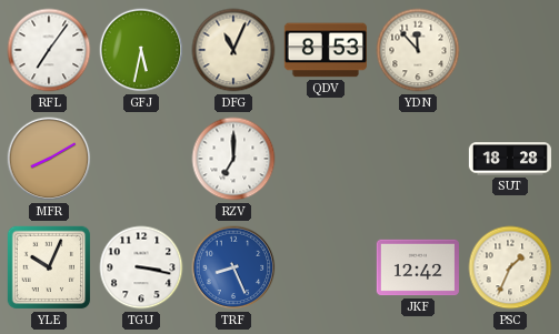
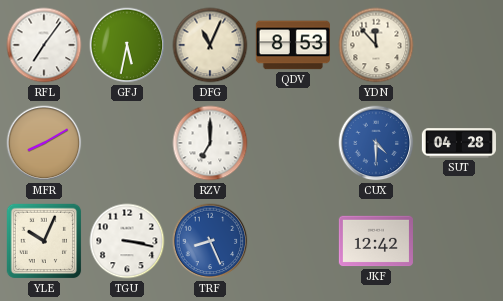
CUX: none -> 4:30
SUT: 18:28 -> 04:28
PSC: 1:34 -> none
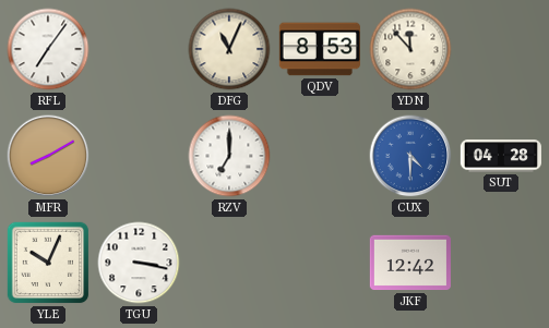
GFJ: 5:32 -> none
TRF: 8:26 -> none
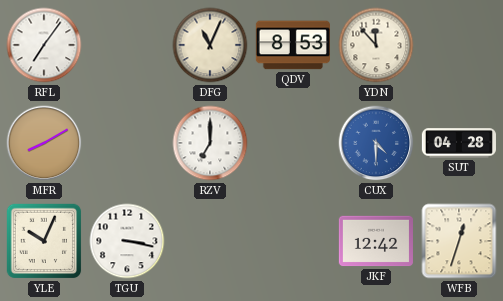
WFB: none -> 12:33
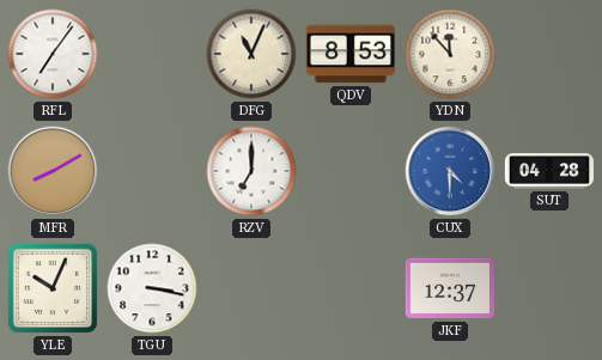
JKF: 12:42 -> 12:37
WFB: 12:33 -> none
